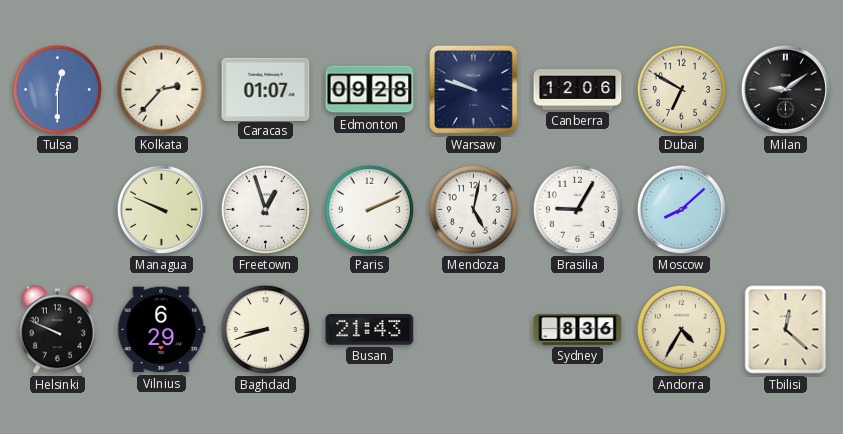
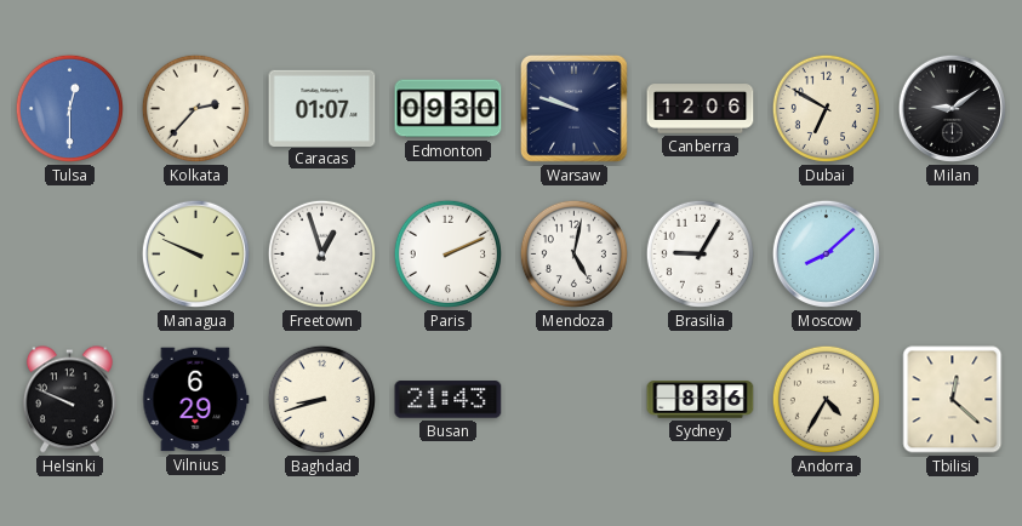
Edmonton: 09:28 -> 09:30
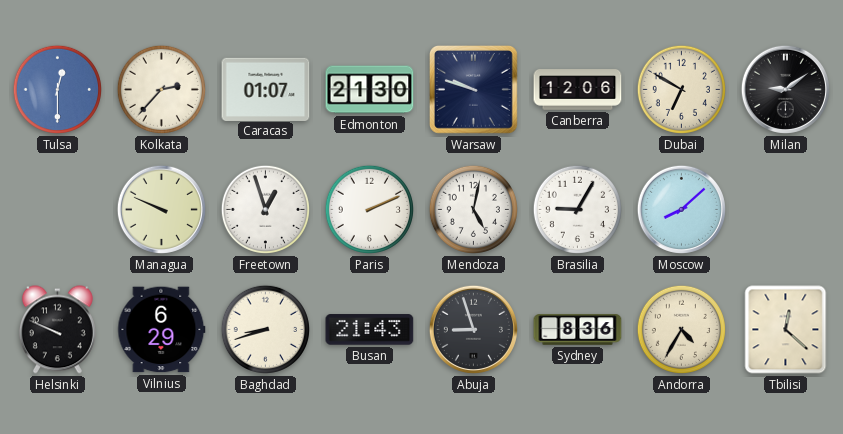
Edmonton: 09:30 -> 21:30
Abuja: none -> 8:57
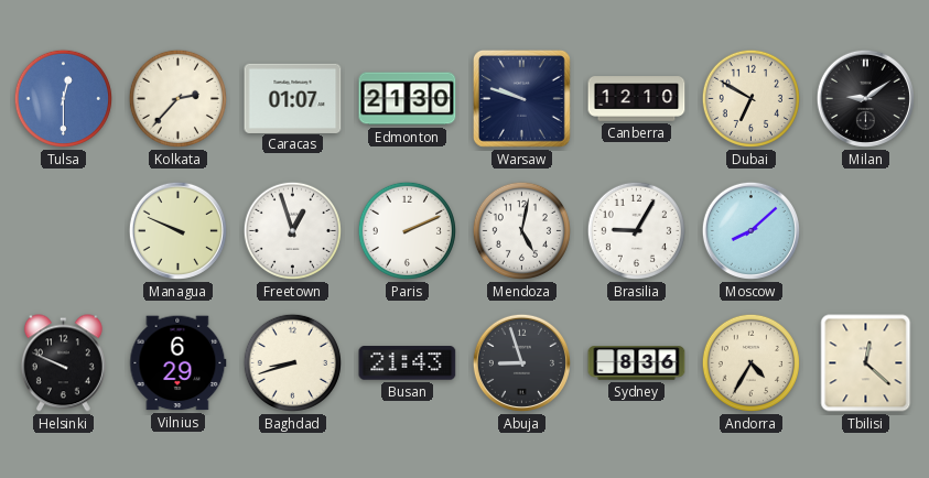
Canberra: 12:06 -> 12:10
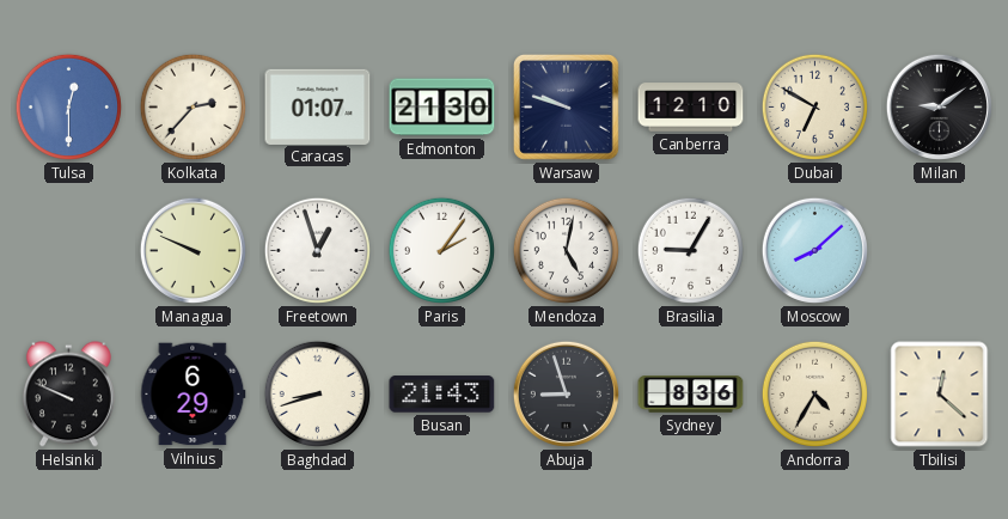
Paris: 2:11 -> 2:06
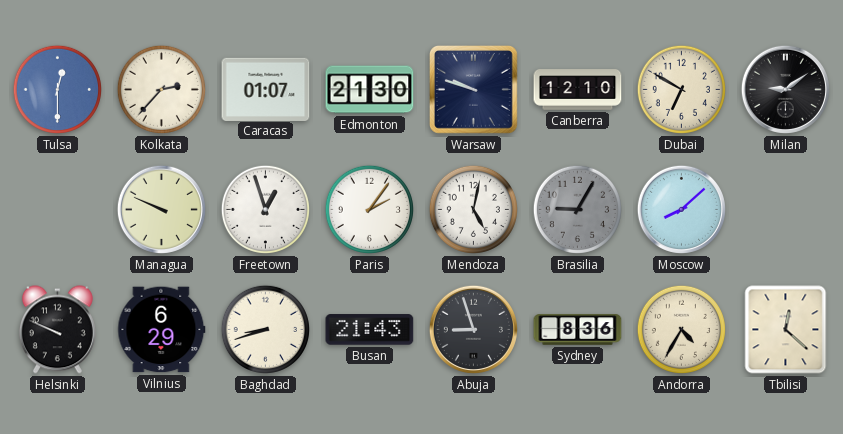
Brasilia dial: white -> grey
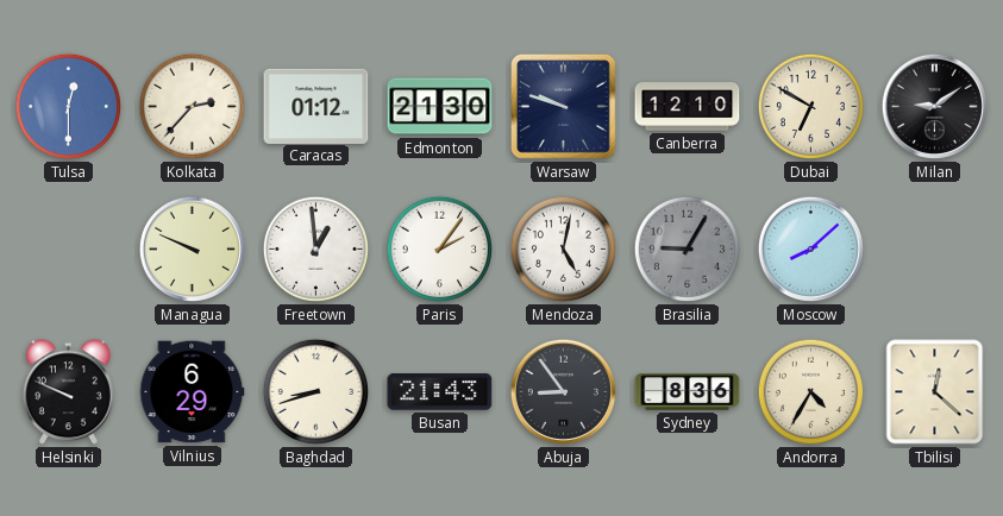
Caracas: 01:07 -> 01:12
Freetown: 12:57 -> 12:59
Abuja: 8:57 -> 8:54
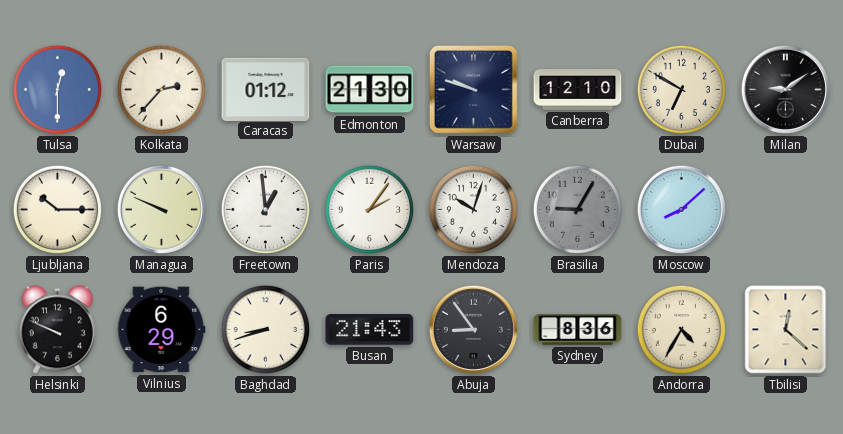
Ljubljana: none -> 10:15
Mendoza: 5:02 -> 10:03
